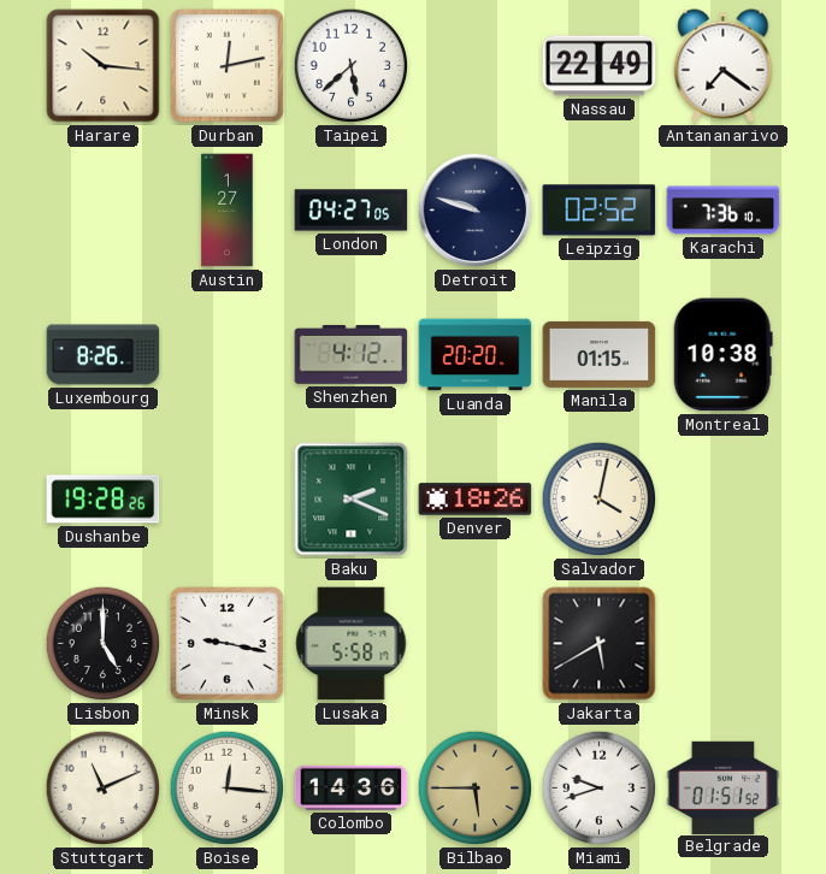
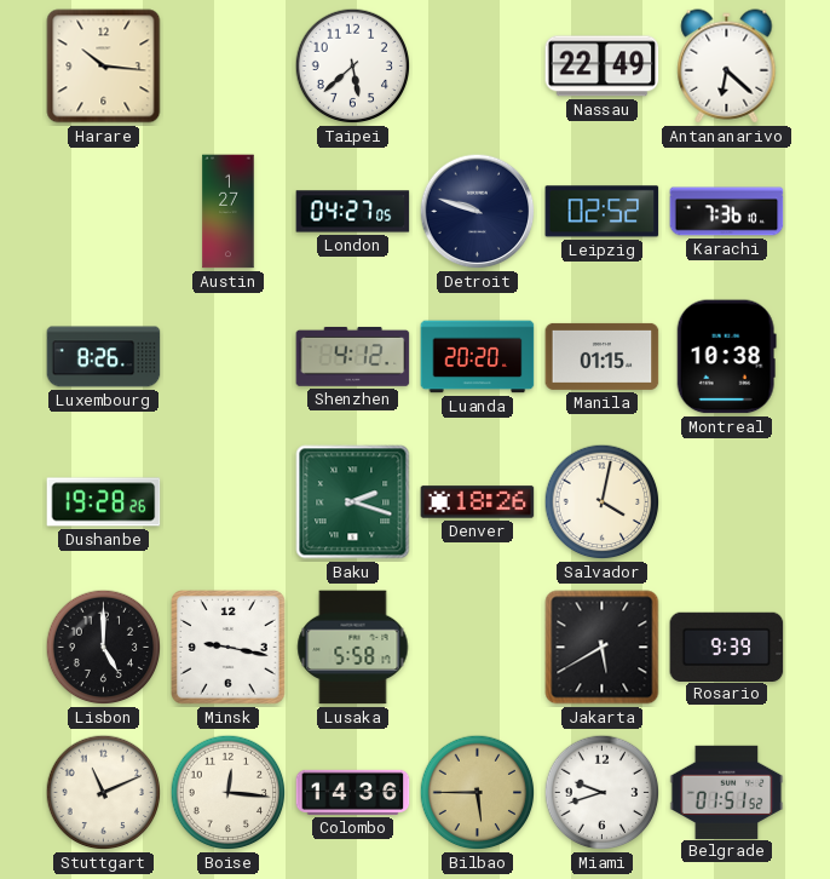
Durban: 12:13 -> none
Antananarivo: 7:21 -> 6:22
Baku: 2:19 -> 2:18
Rosario: none -> 9:39
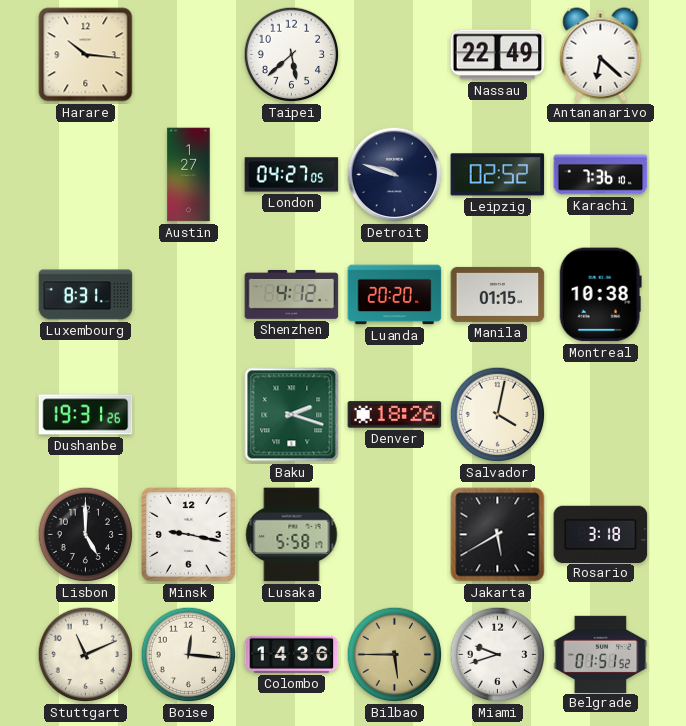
Luxembourg: 8:26 -> 8:31
Dushanbe: 19:28 -> 19:31
Rosario: 9:39 -> 3:18
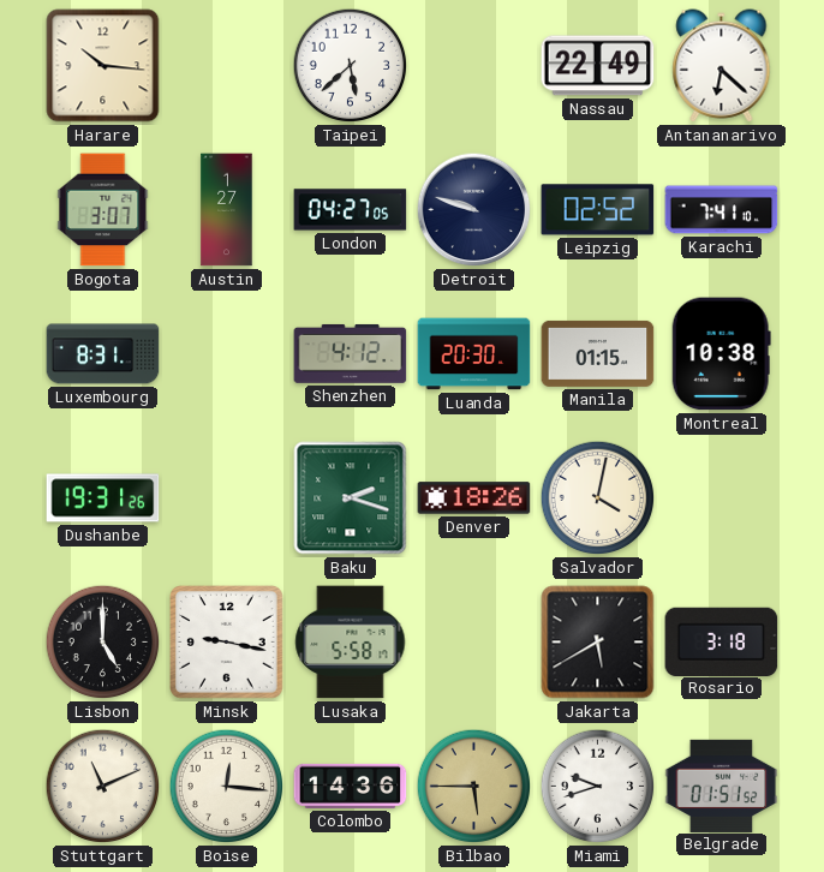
Bogota: none -> 3:07
Karachi: 7:36 -> 7:41
Luanda: 20:20 -> 20:30
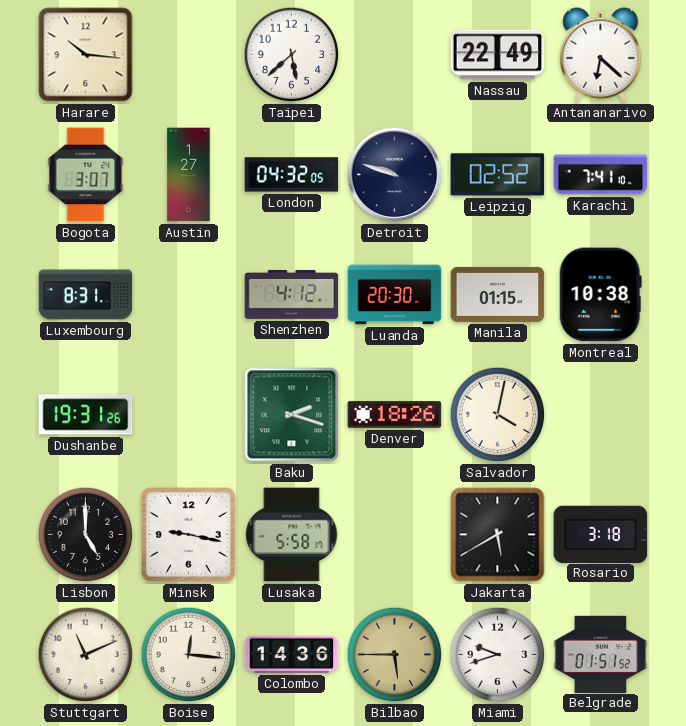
London: 04:27 -> 04:32
